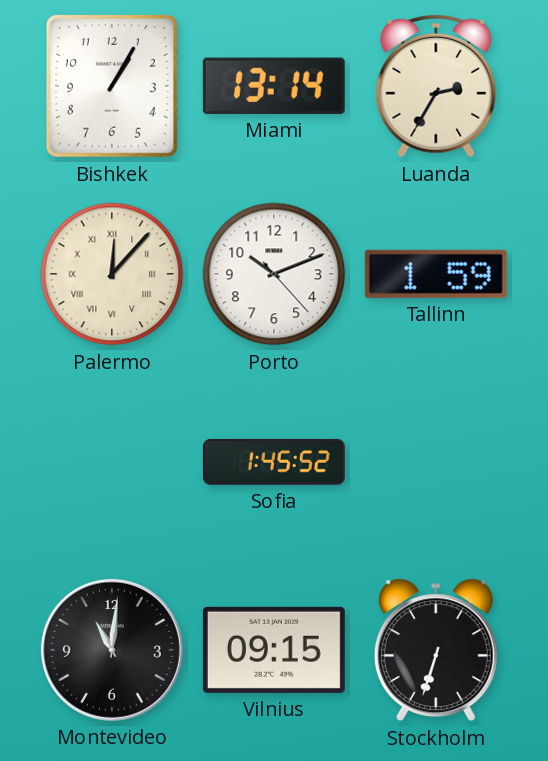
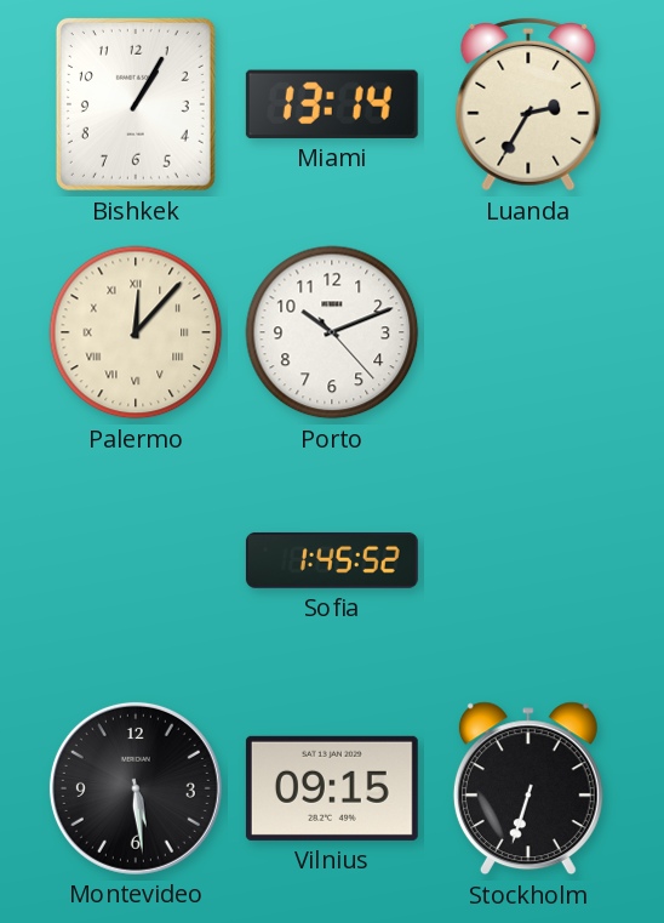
Tallinn: 1:59 -> none
Montevideo: 11:01 -> 5:29
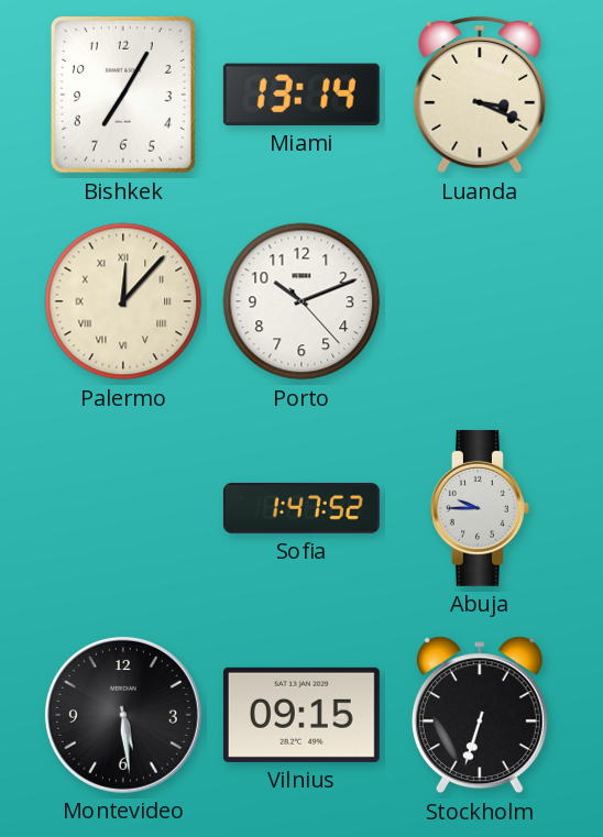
Bishkek: 1:05 -> 7:05
Luanda: 2:35 -> 3:19
Sofia: 1:45 -> 1:47
Abuja: none -> 9:45
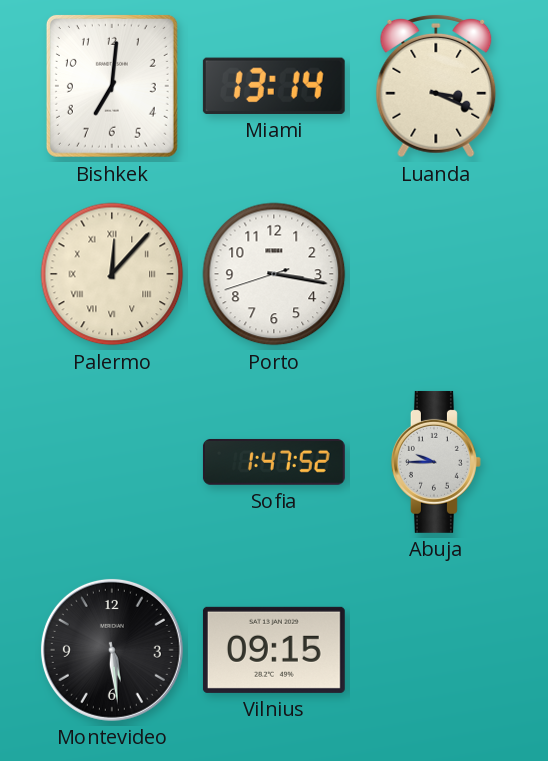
Bishkek: 7:05 -> 7:01
Porto: 10:11 -> 3:16
Stockholm: 6:33 -> none
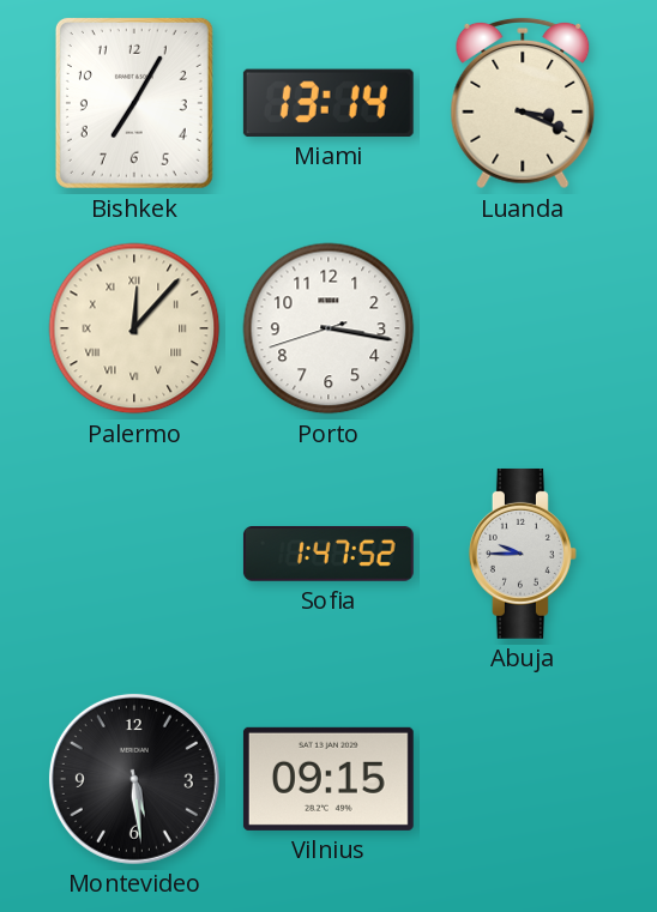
Bishkek: 7:01 -> 7:05
